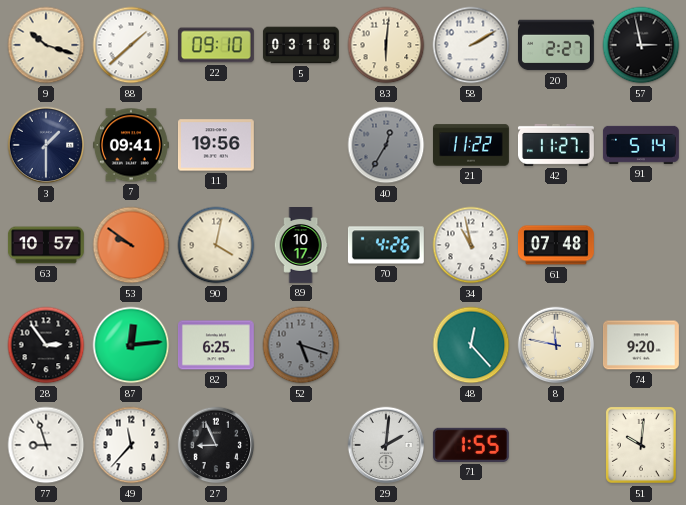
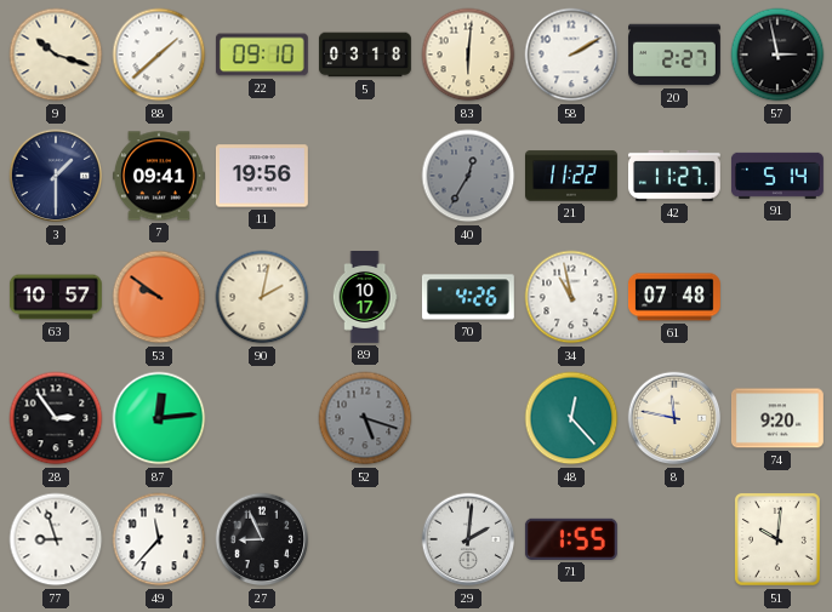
90: 4:02 -> 2:02
82: 6:25 -> none
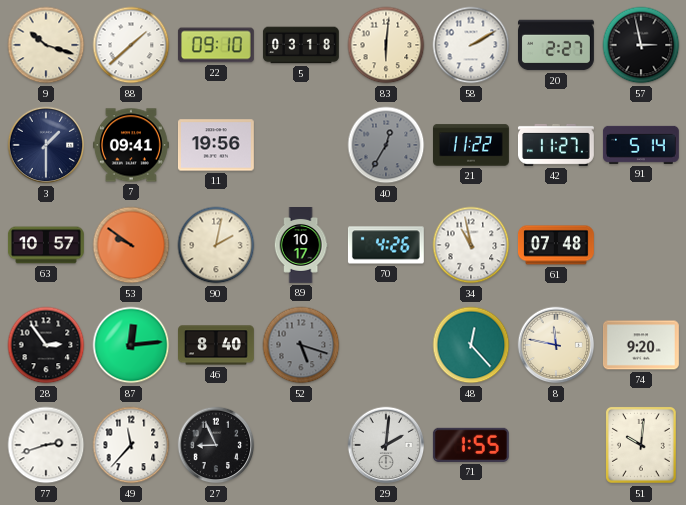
46: none -> 8:40
77: 8:57 -> 2:42
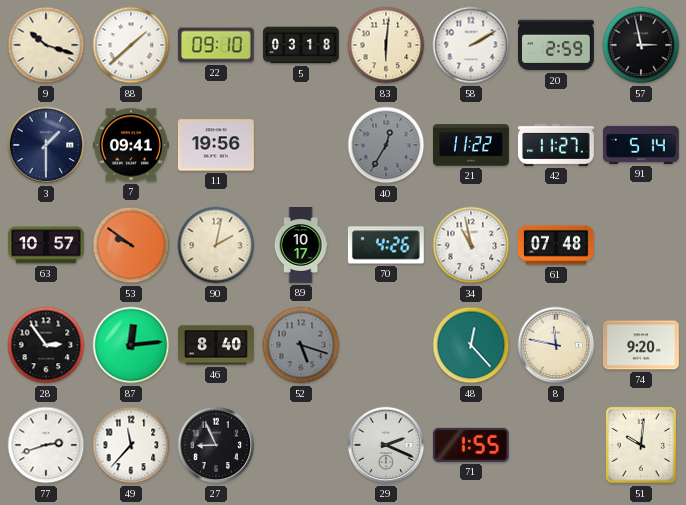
20: 2:27 -> 2:59
29: 2:01 -> 2:19
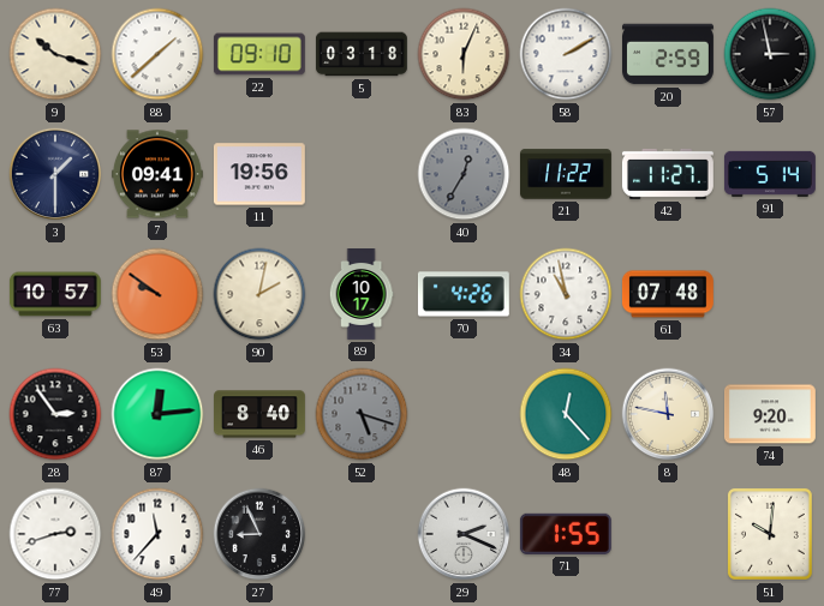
83: 6:01 -> 6:04
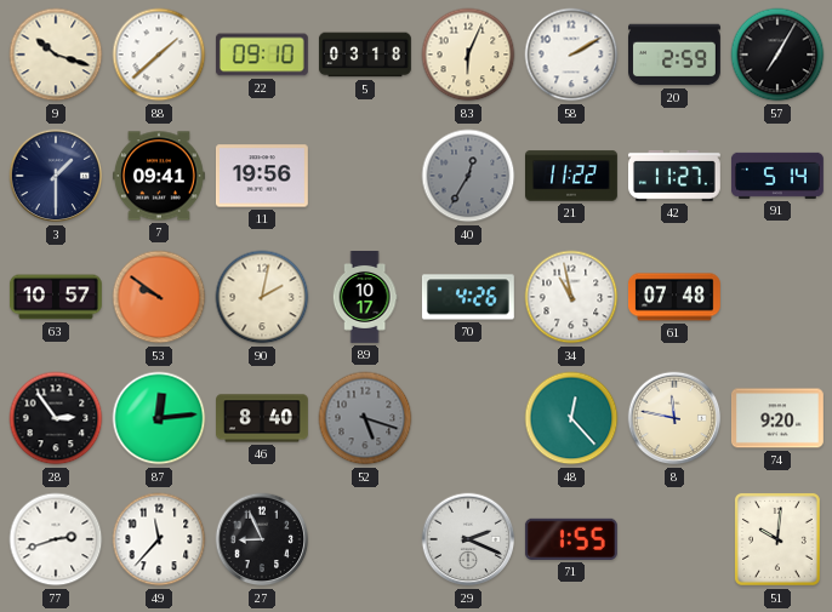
57: 2:58 -> 7:05
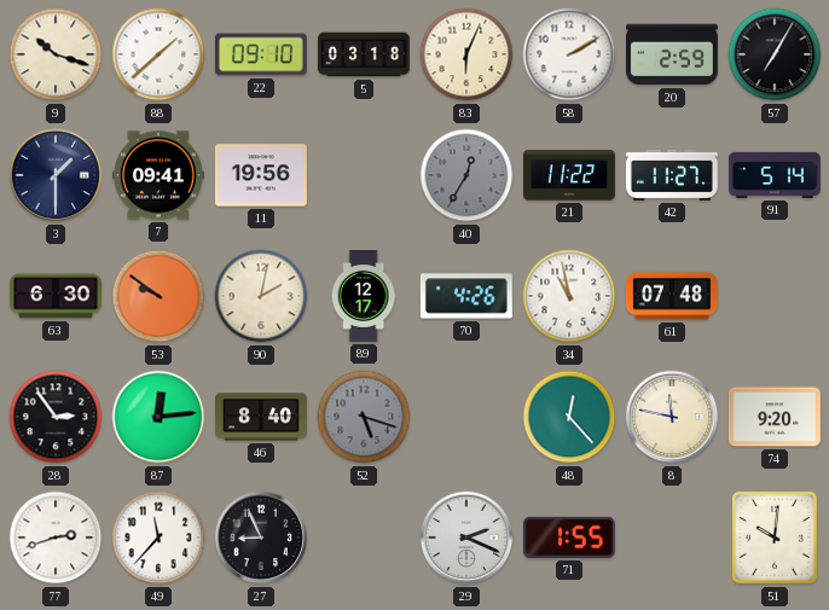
63: 10:57 -> 6:30
89: 10:17 -> 12:17
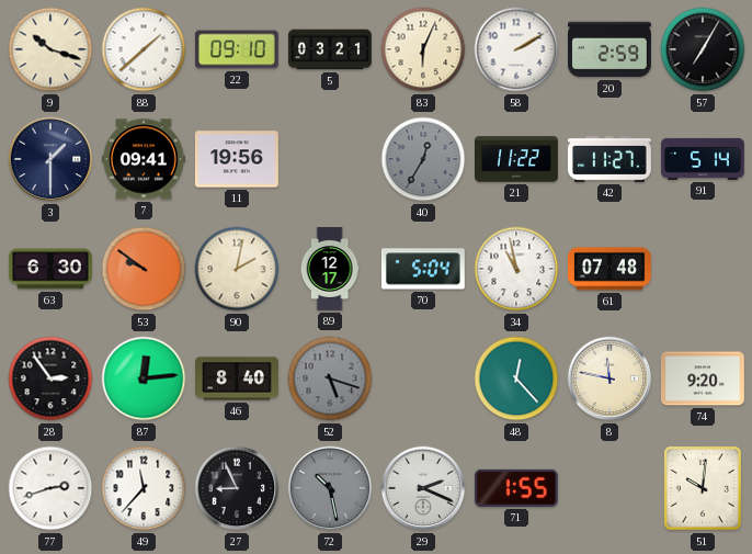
5: 03:18 -> 03:21
70: 4:26 -> 5:04
72: none -> 10:28
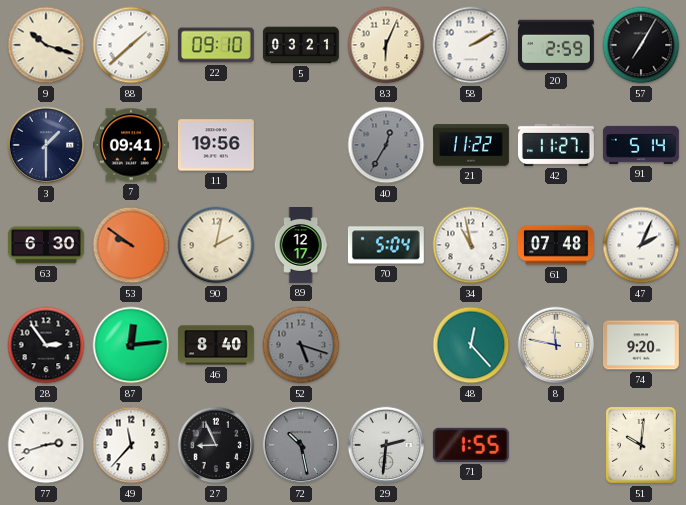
47: none -> 2:04
29: 2:19 -> 2:31
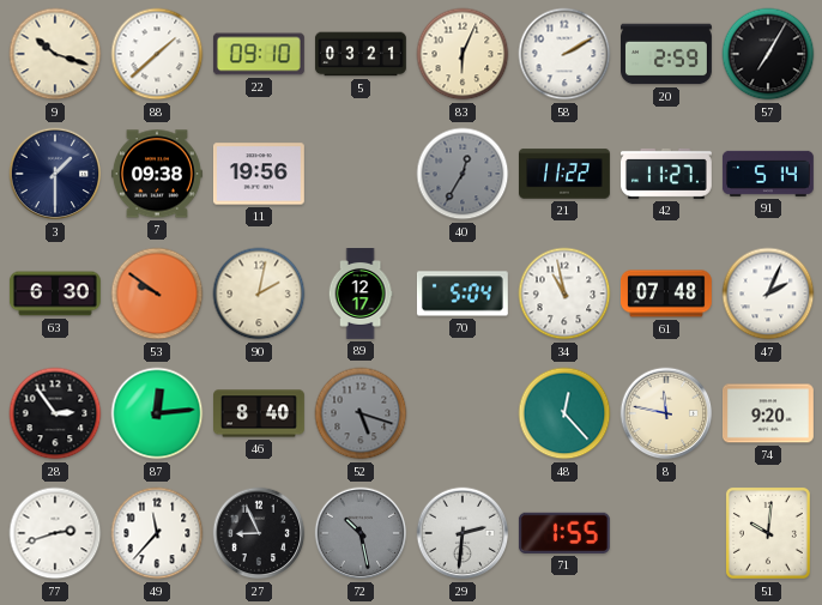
7: 09:41 -> 09:38
